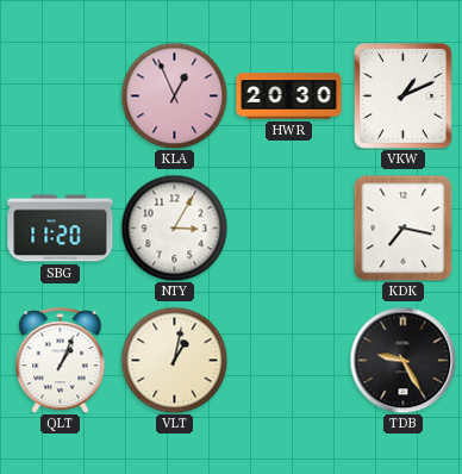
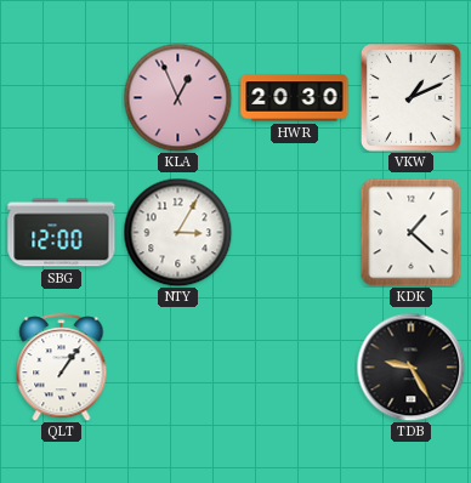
SBG: 11:20 -> 12:00
KDK: 7:17 -> 1:22
QLT: 1:04 -> 1:06
VLT: 1:02 -> none
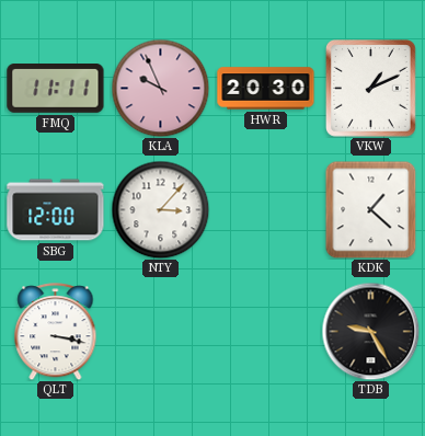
FMQ: none -> 11:11
KLA: 12:56 -> 9:56
NTY: 3:05 -> 3:07
QLT: 1:06 -> 3:17
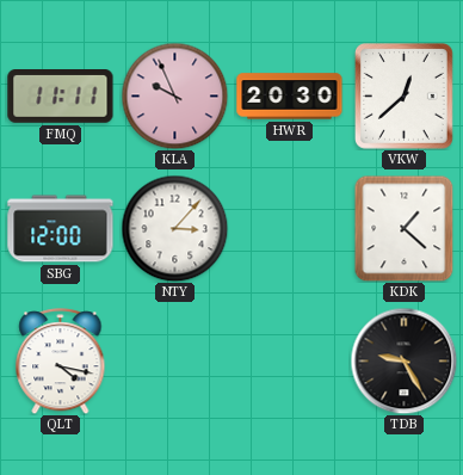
VKW: 1:11 -> 12:38
QLT: 3:17 -> 4:17
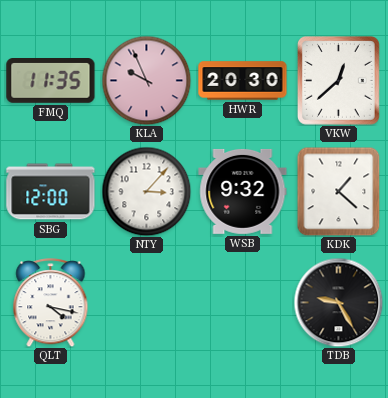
FMQ: 11:11 -> 11:35
WSB: none -> 9:32
